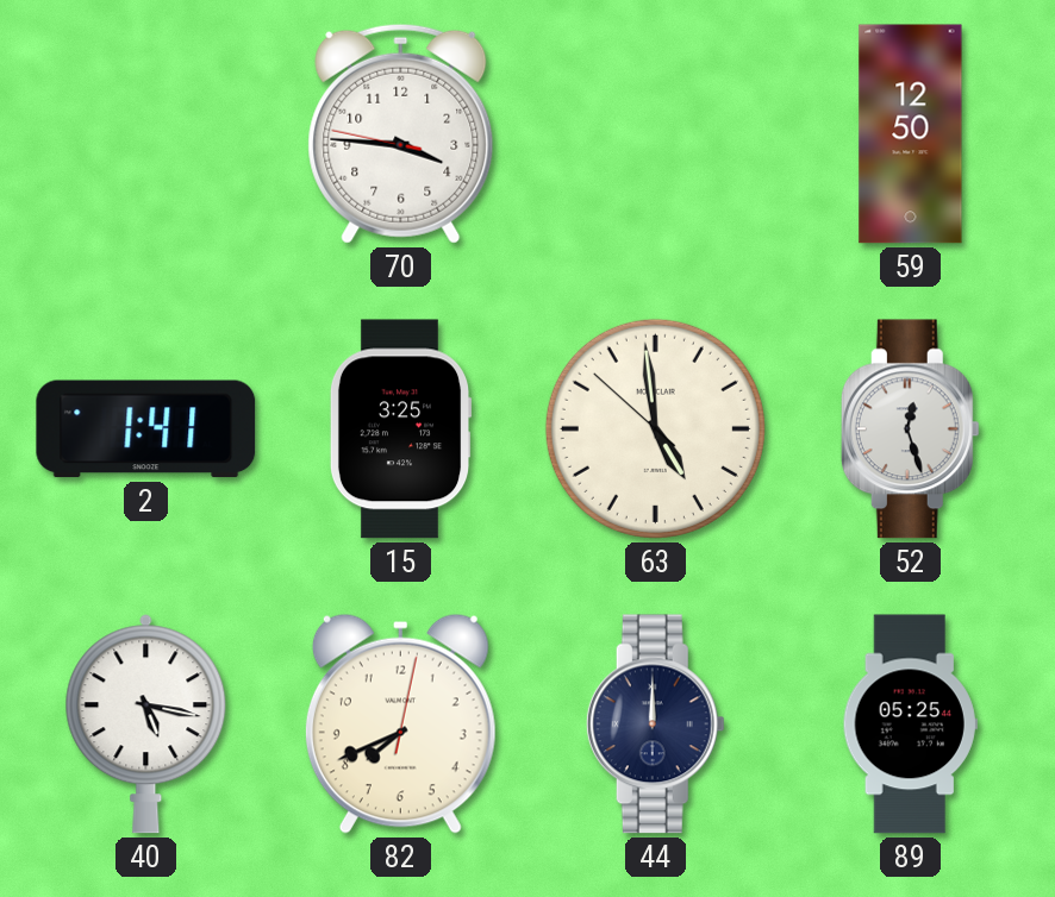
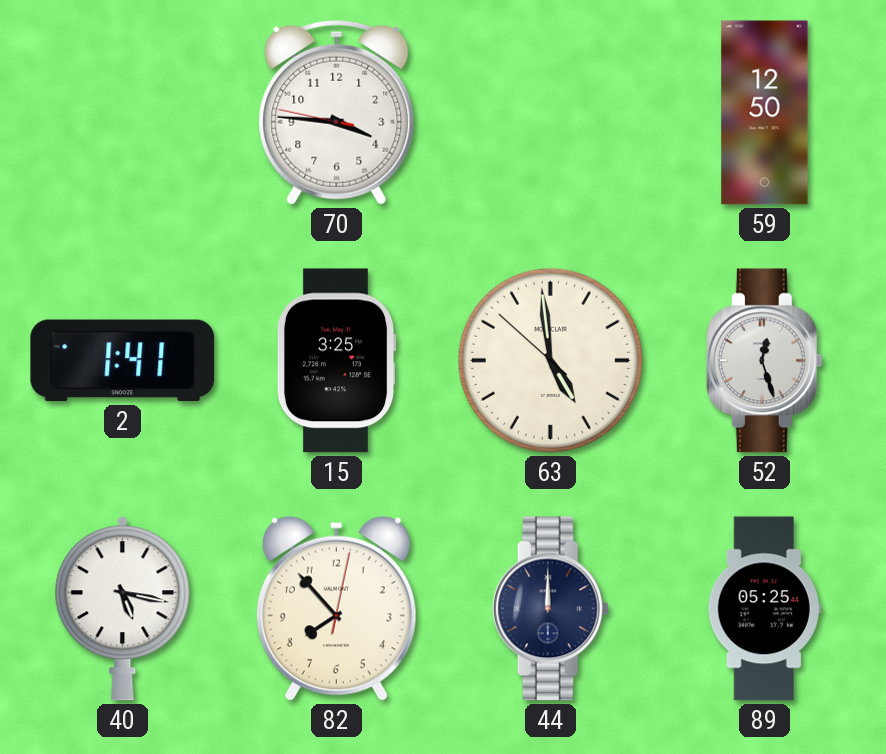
82: 7:41 -> 7:53
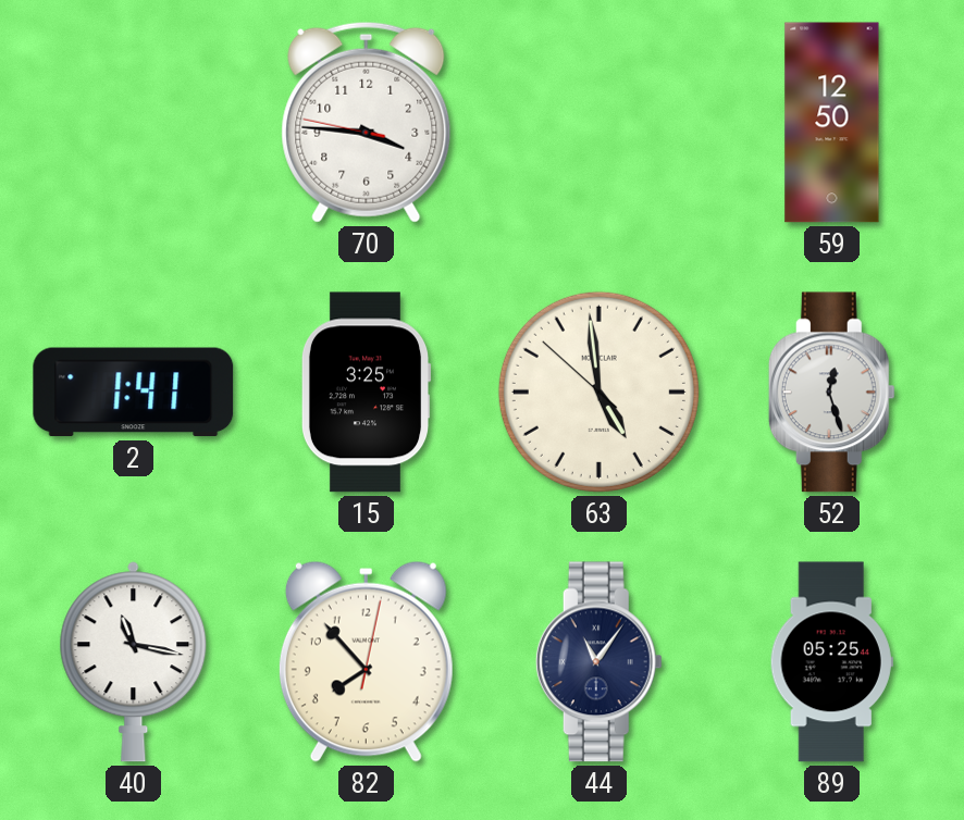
40: 5:17 -> 11:17
44: 12:00 -> 11:06
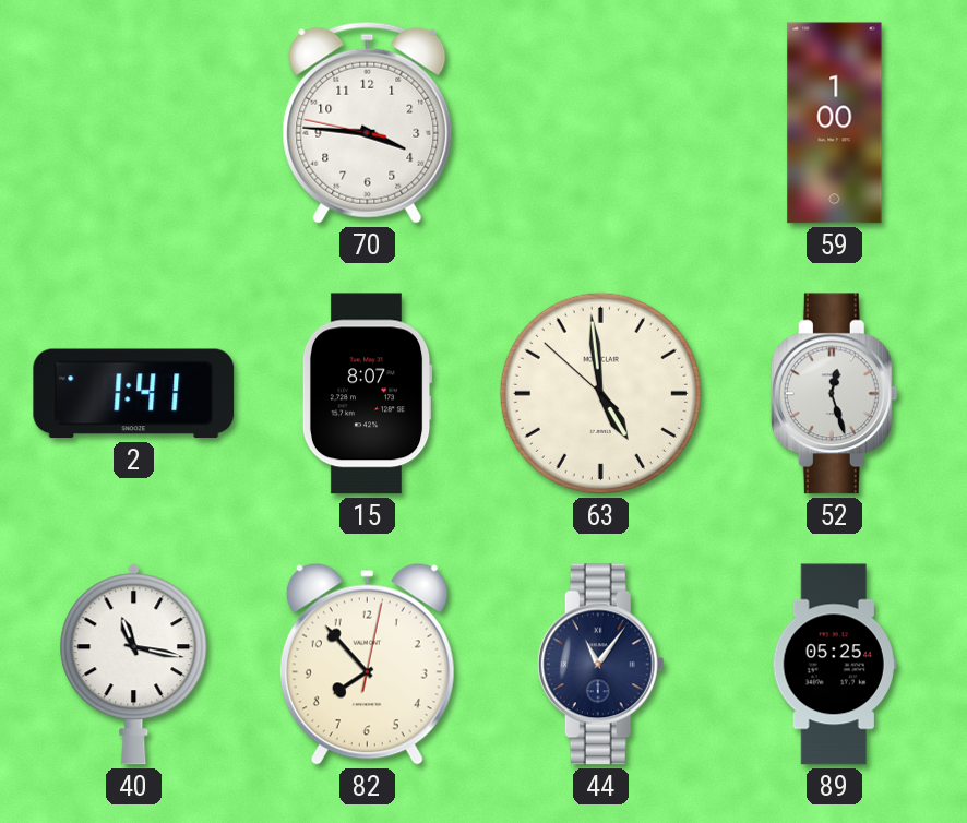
59: 12:50 -> 1:00
15: 3:25 -> 8:07
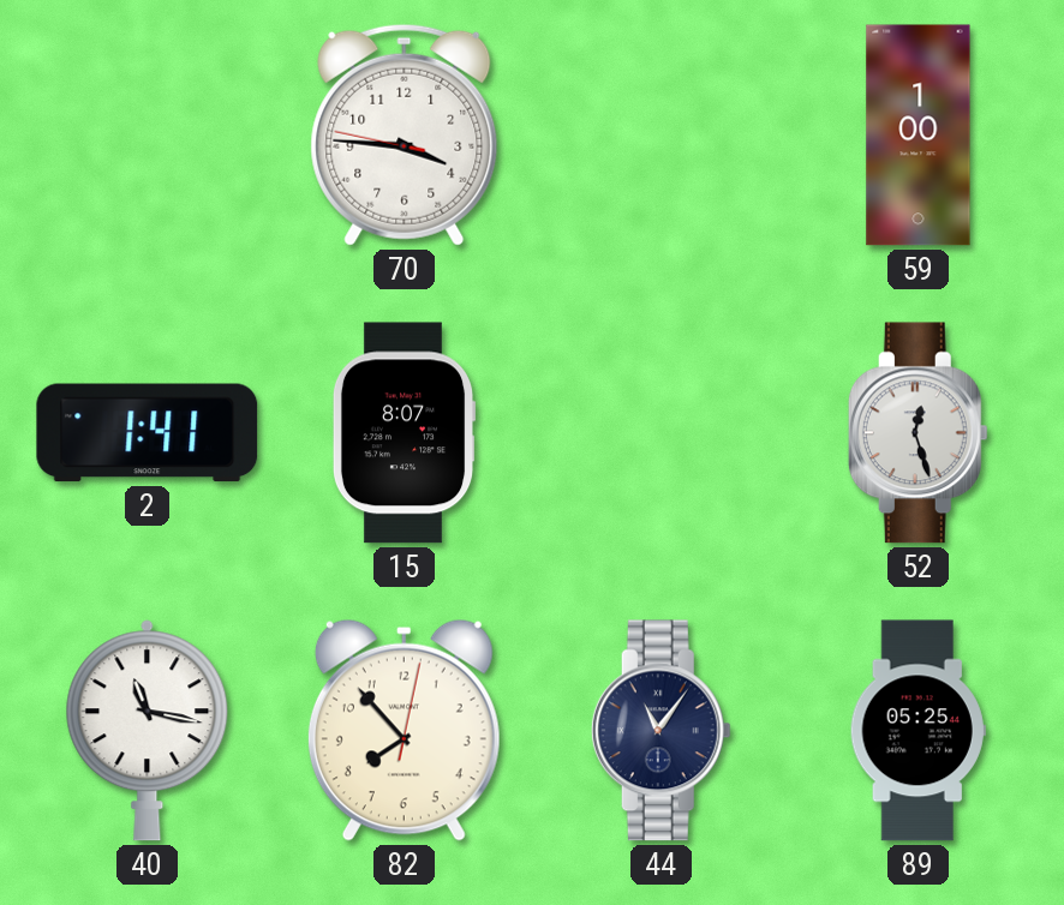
63: 4:58 -> none
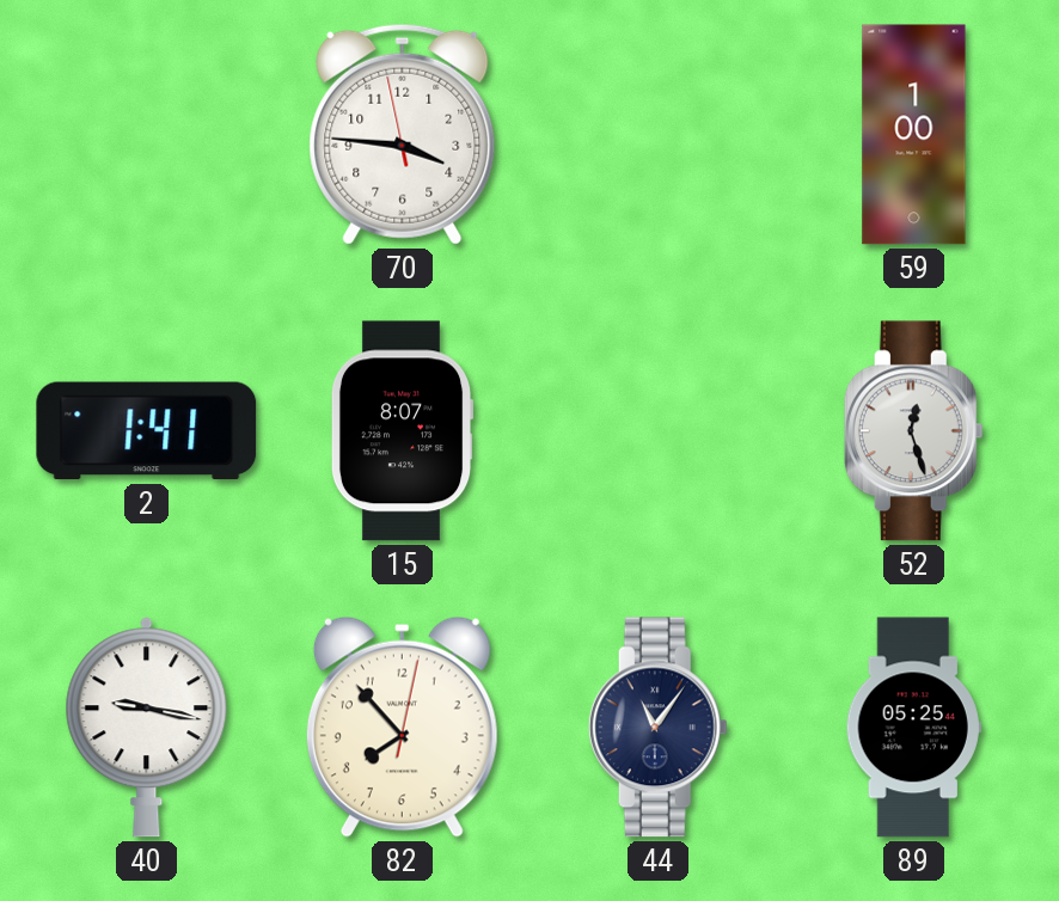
70: 3:45:47 -> 3:45:58
40: 11:17 -> 9:17
